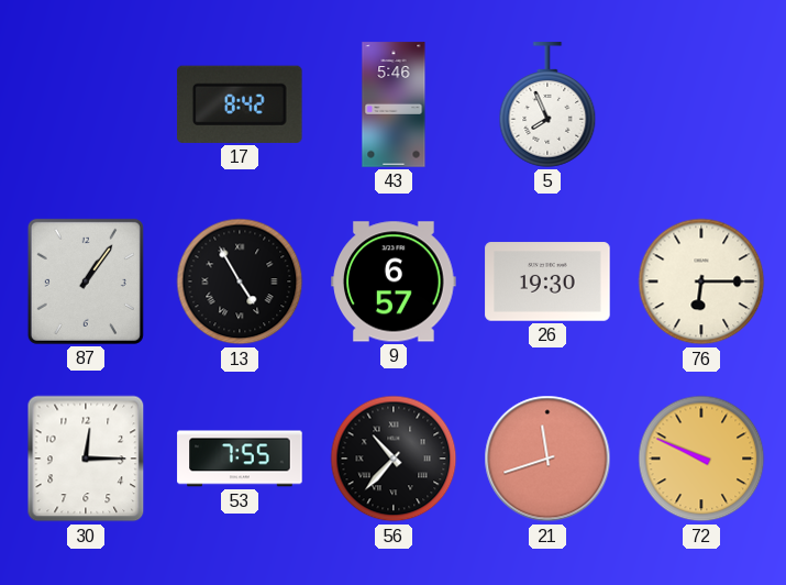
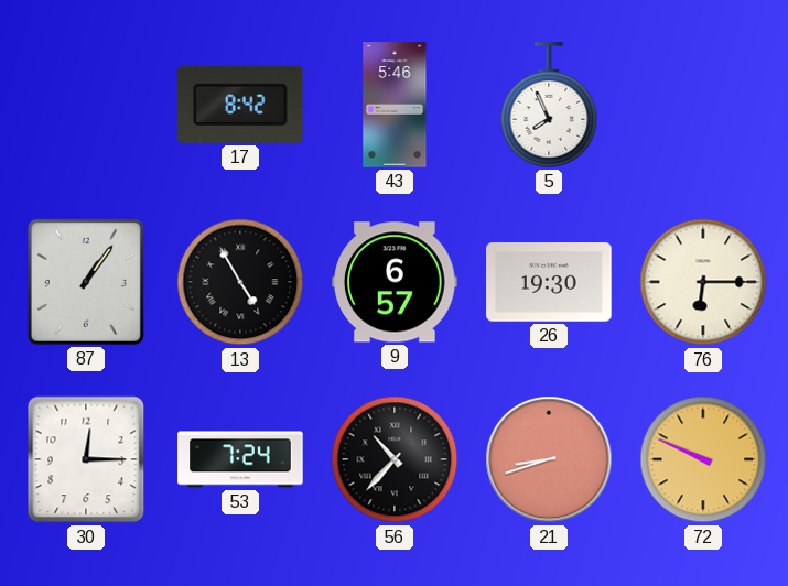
53: 7:55 -> 7:24
21: 11:42 -> 8:42
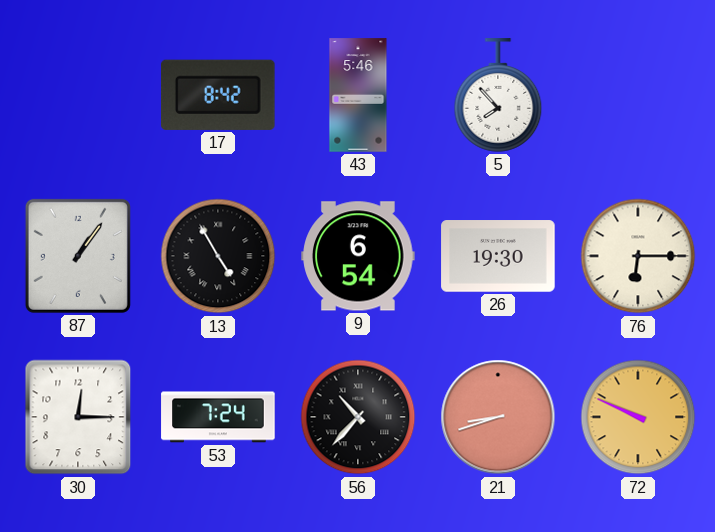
5: 7:56 -> 7:53
9: 6:57 -> 6:54
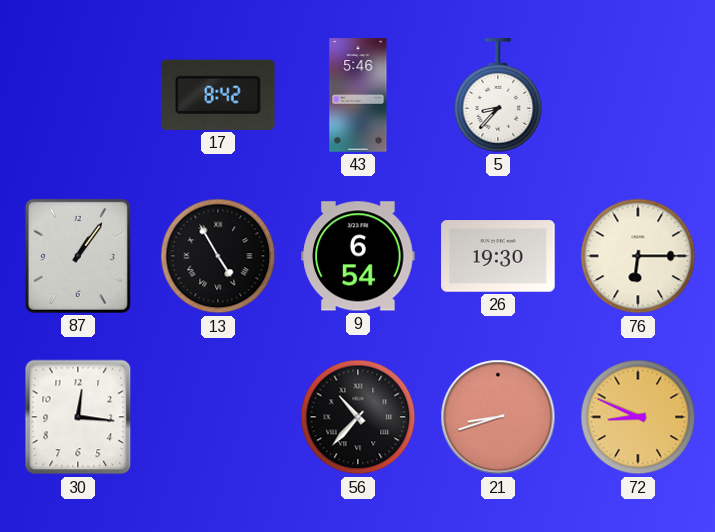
5: 7:53 -> 8:37
30: 12:15 -> 12:16
53: 7:24 -> none
72: 9:49 -> 8:49
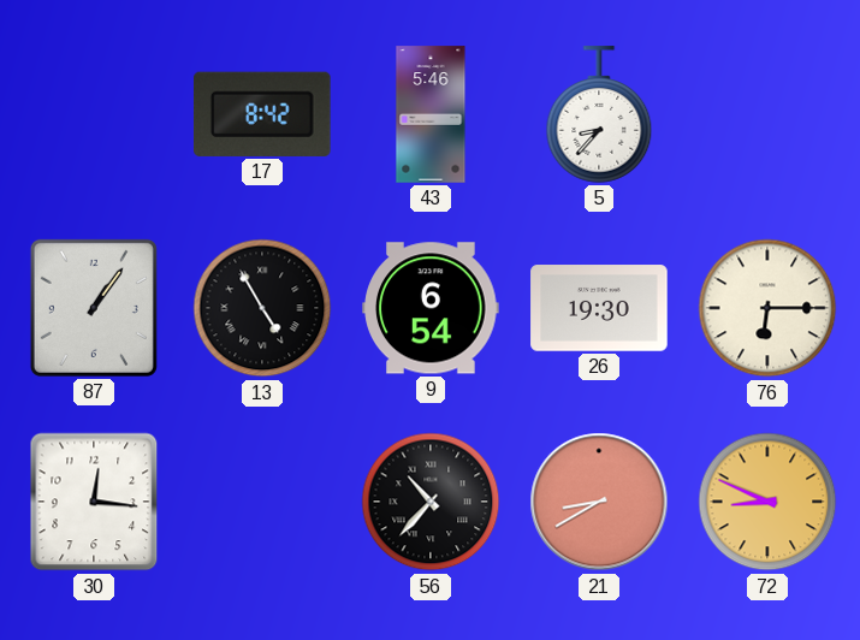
21: 8:42 -> 8:40
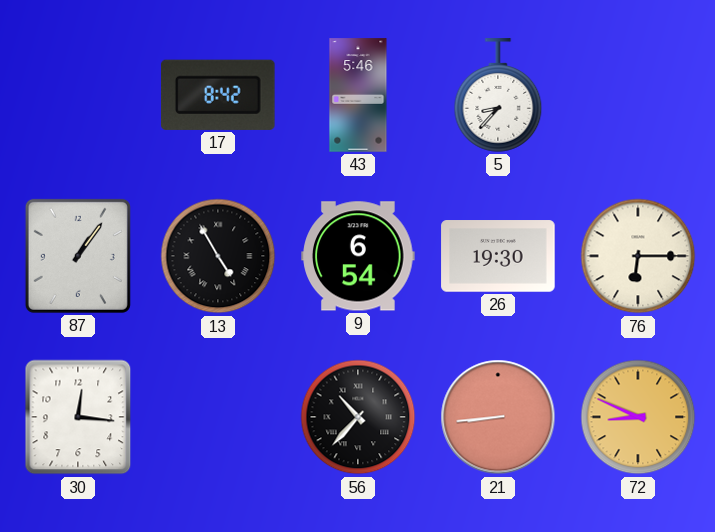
21: 8:40 -> 8:44
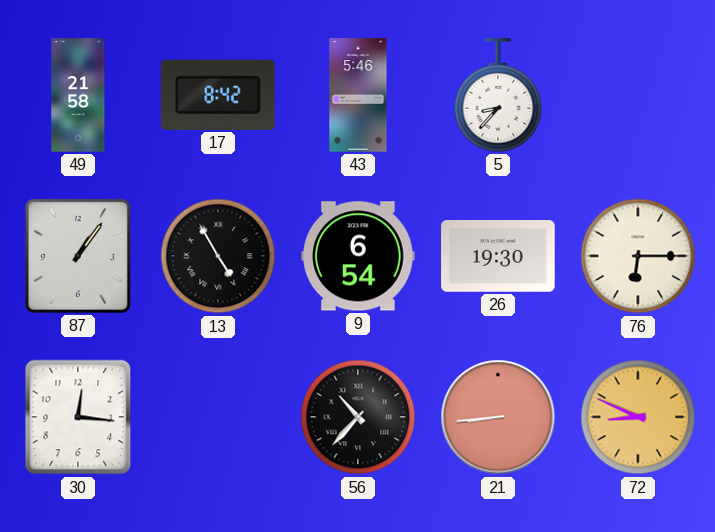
49: none -> 21:58
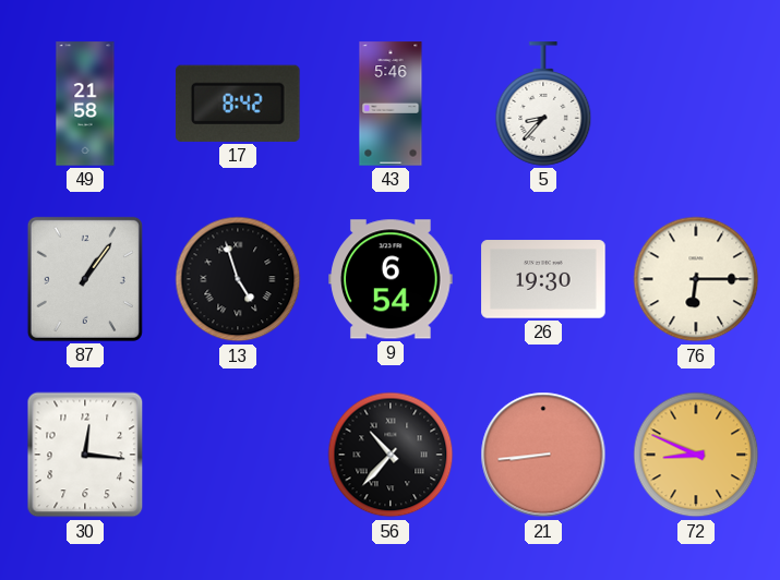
13: 4:55 -> 4:57
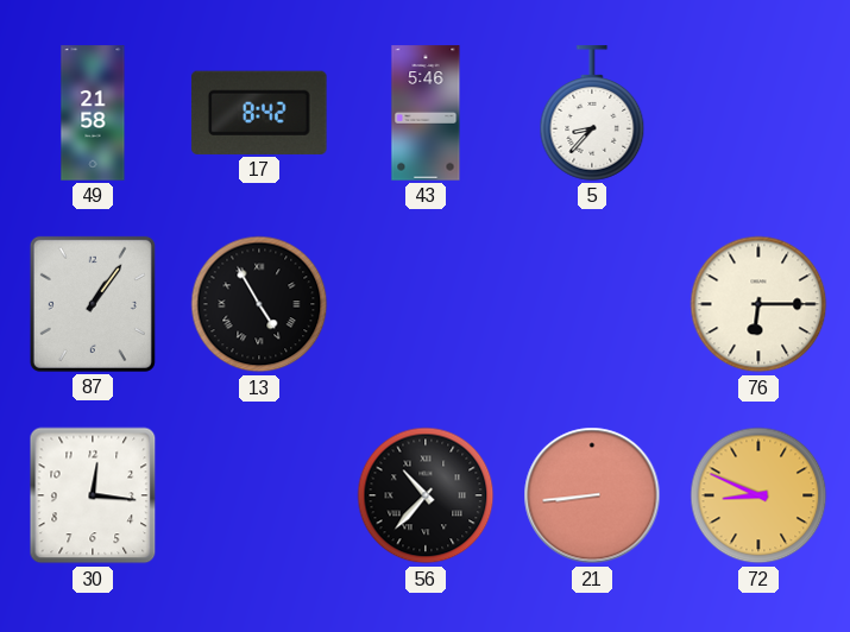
13: 4:57 -> 4:55
9: 6:54 -> none
26: 19:30 -> none
